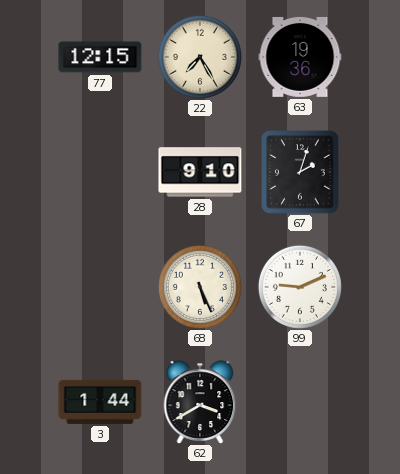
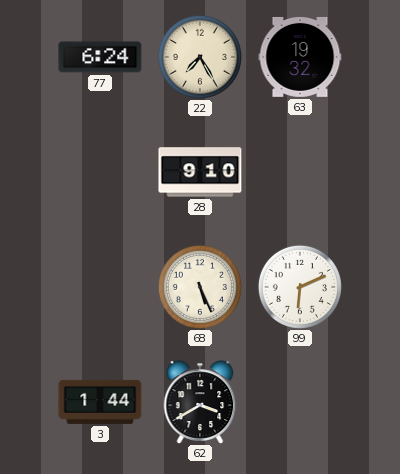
77: 12:15 -> 6:24
63: 19:36 -> 19:32
67: 2:03 -> none
99: 9:11 -> 6:11
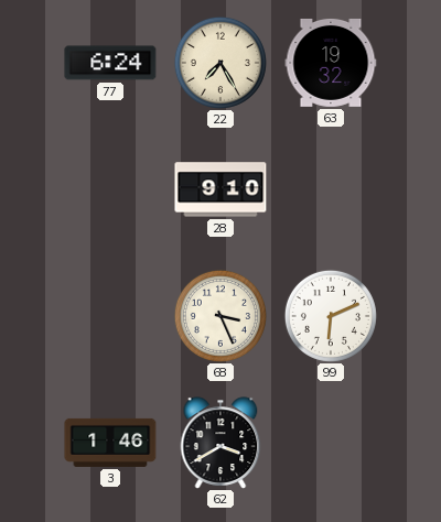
68: 5:26 -> 3:26
3: 1:44 -> 1:46
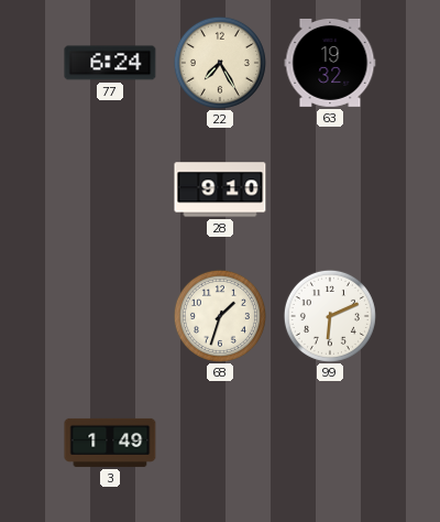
68: 3:26 -> 1:33
3: 1:46 -> 1:49
62: 3:40 -> none
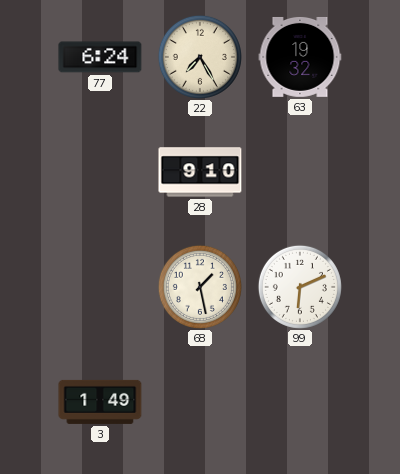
68: 1:33 -> 1:28
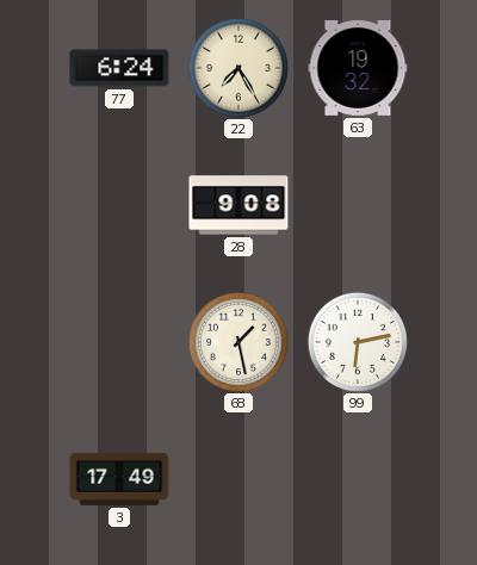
28: 9:10 -> 9:08
99: 6:11 -> 6:13
3: 1:49 -> 17:49
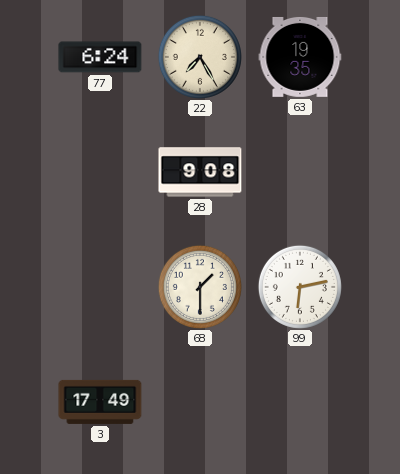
63: 19:32 -> 19:35
68: 1:28 -> 1:30
